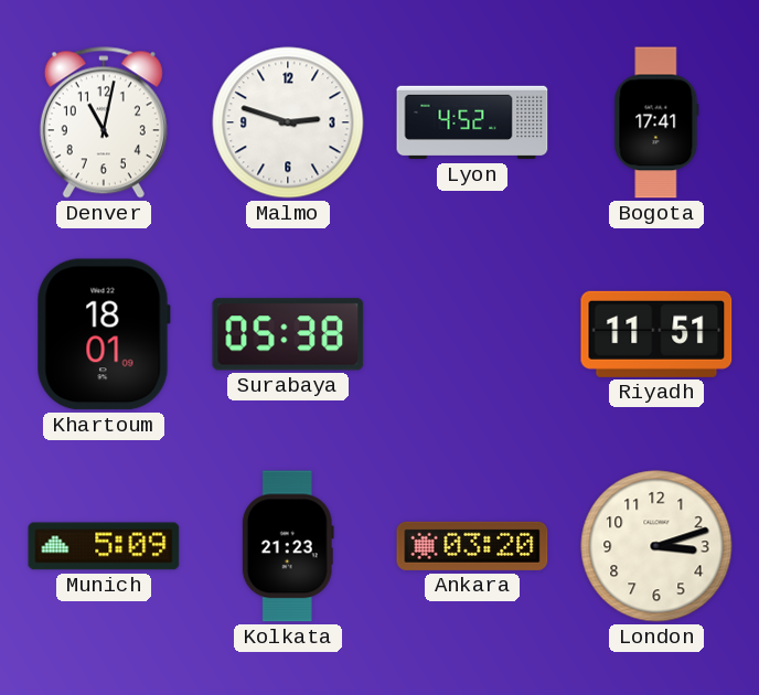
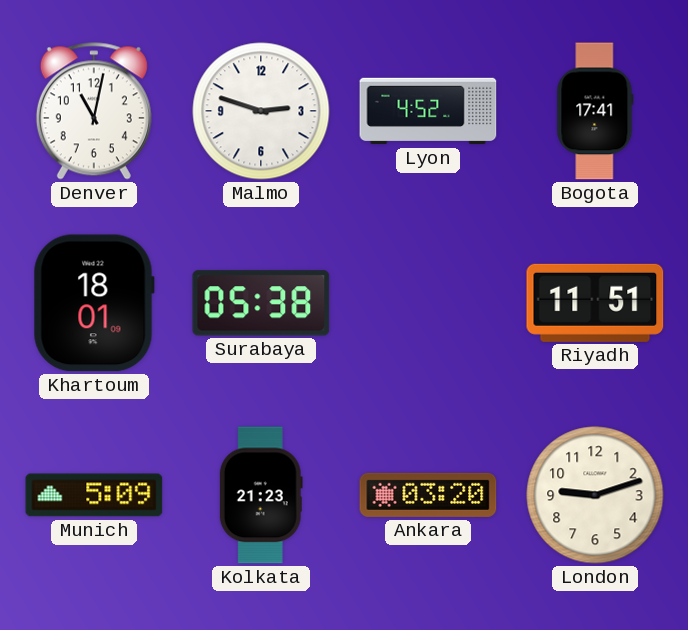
London: 3:12 -> 9:12
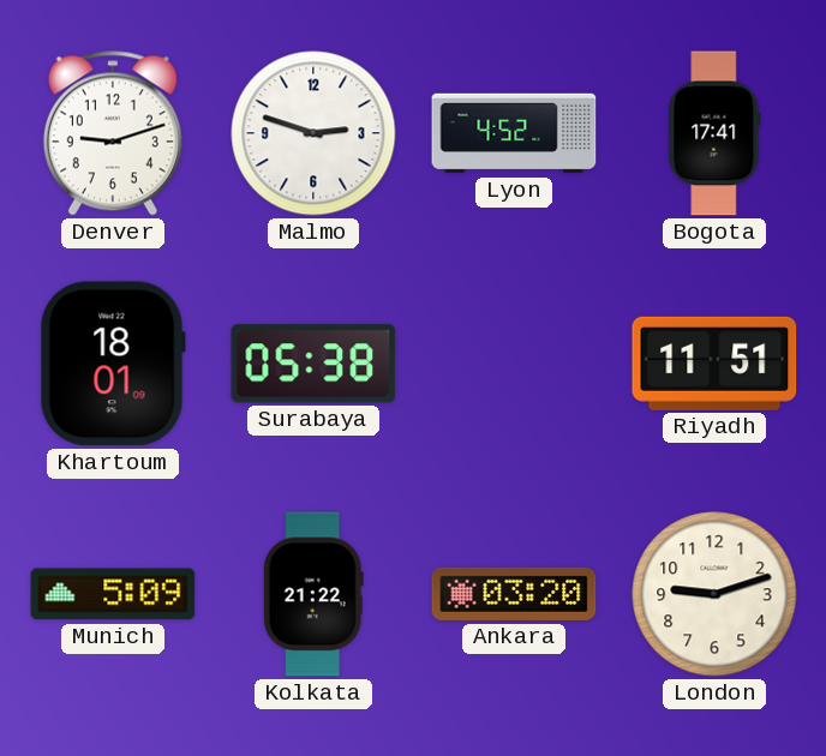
Denver: 11:02 -> 9:12
Kolkata: 21:23 -> 21:22
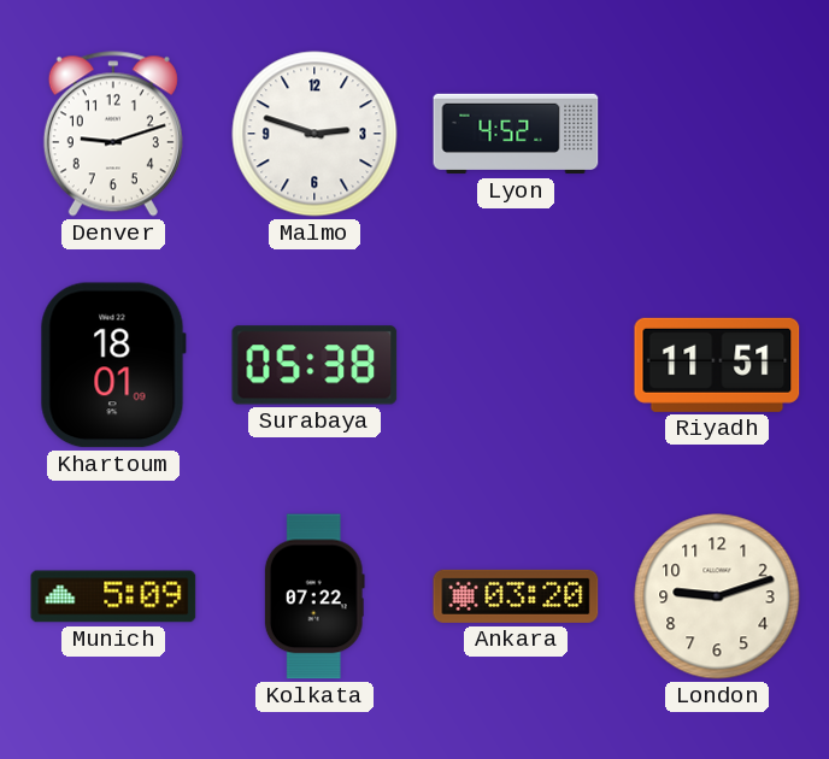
Bogota: 17:41 -> none
Kolkata: 21:22 -> 07:22
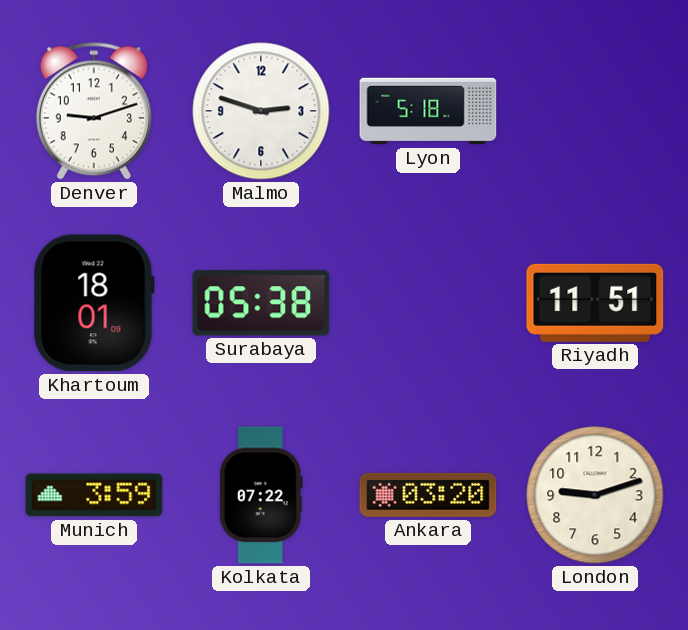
Lyon: 4:52 -> 5:18
Munich: 5:09 -> 3:59
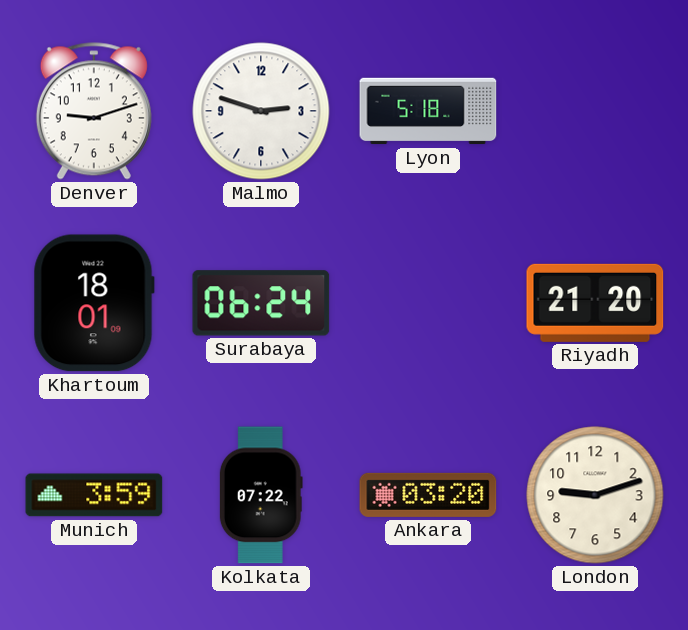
Surabaya: 05:38 -> 06:24
Riyadh: 11:51 -> 21:20
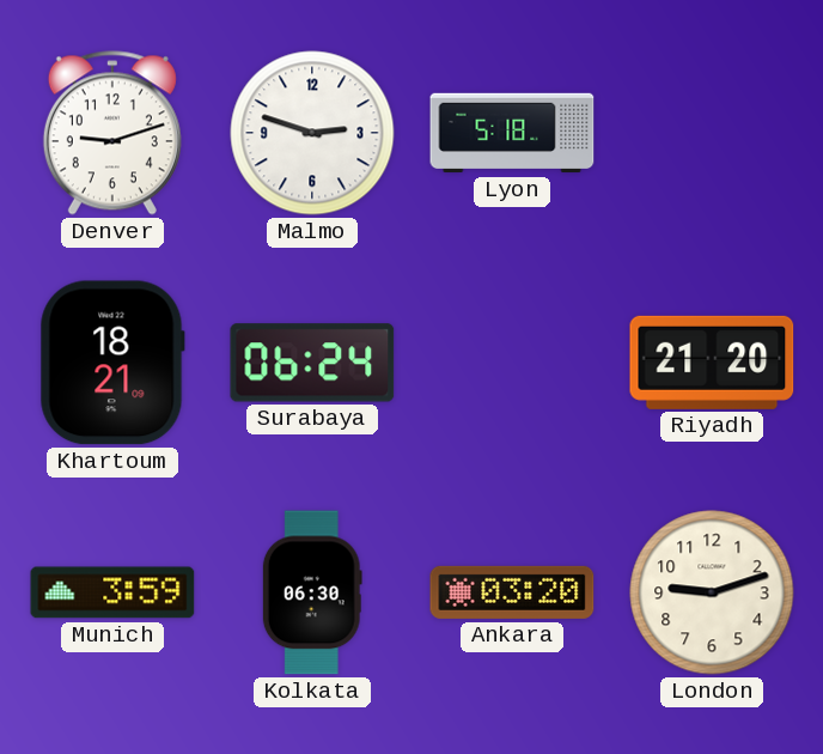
Khartoum: 18:01 -> 18:21
Kolkata: 07:22 -> 06:30
